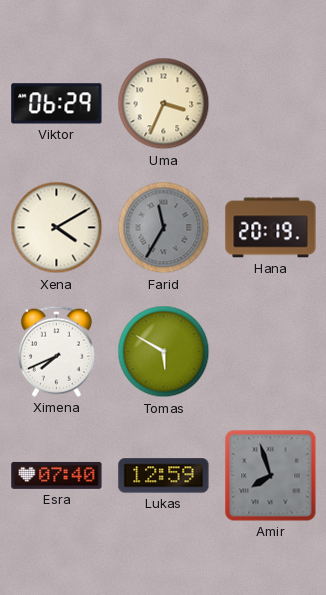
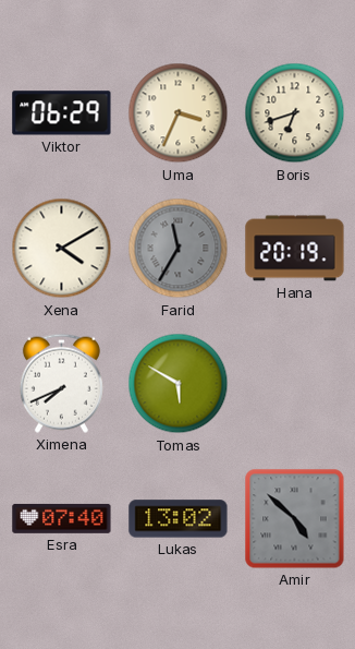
Boris: none -> 6:42
Lukas: 12:59 -> 13:02
Amir: 7:57 -> 4:52
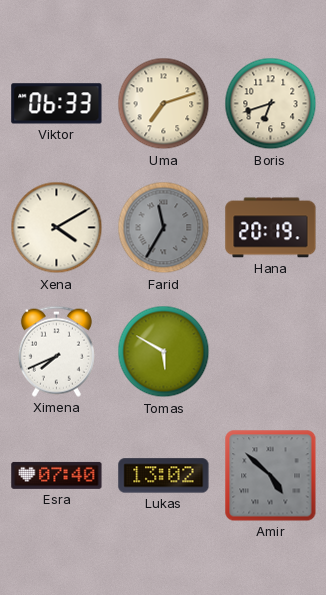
Viktor: 06:29 -> 06:33
Uma: 3:34 -> 7:12
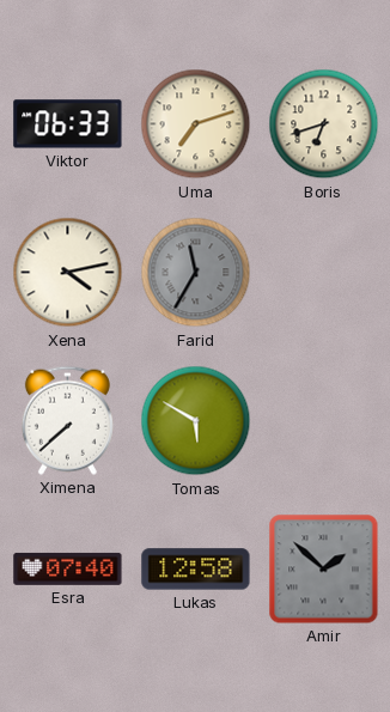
Xena: 4:10 -> 4:13
Hana: 20:19 -> none
Ximena: 7:41 -> 7:38
Lukas: 13:02 -> 12:58
Amir: 4:52 -> 1:52
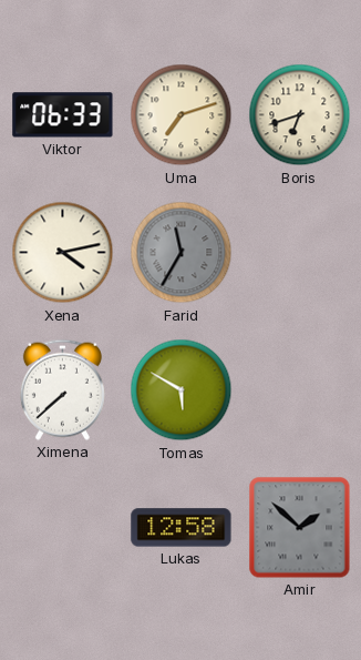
Esra: 07:40 -> none
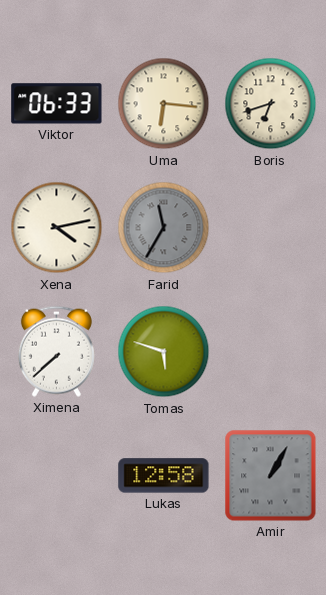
Uma: 7:12 -> 6:16
Tomas: 5:50 -> 5:48
Amir: 1:52 -> 1:05
